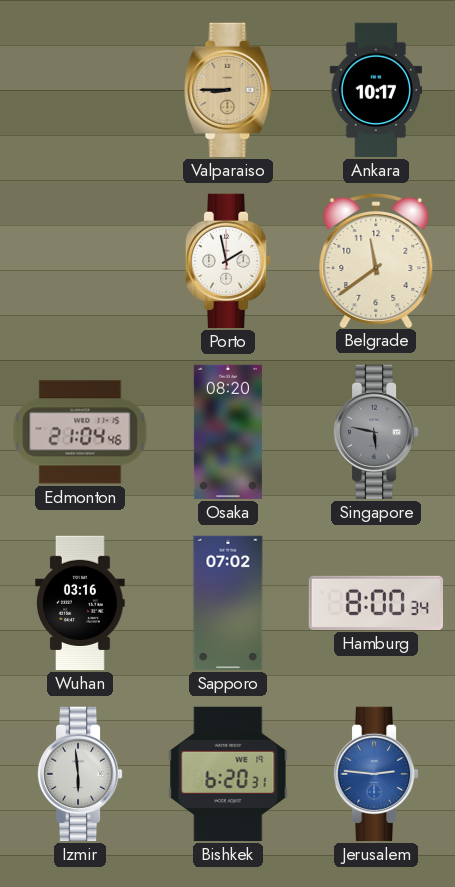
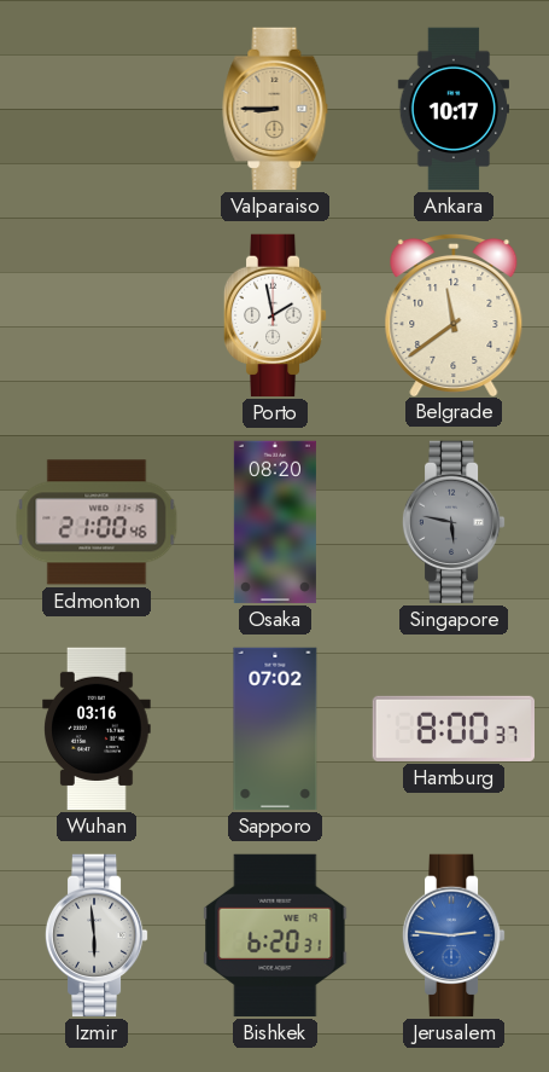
Edmonton: 21:04 -> 21:00
Hamburg: 8:00:34 -> 8:00:37
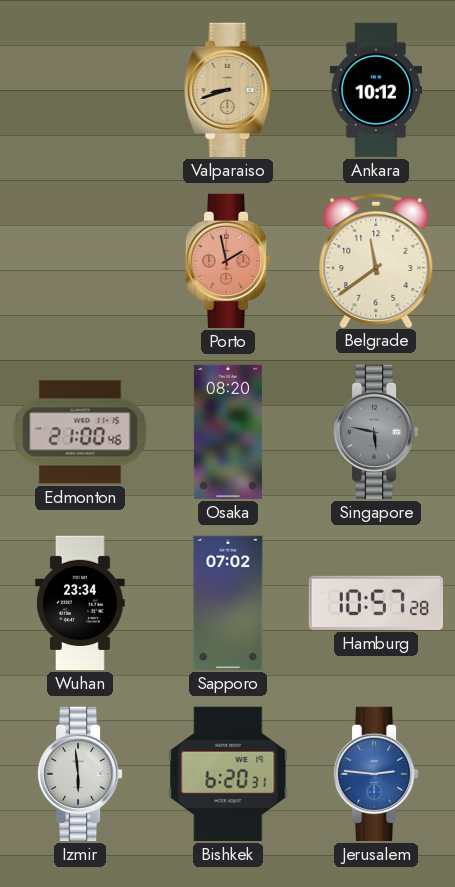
Valparaiso: 8:45 -> 8:42
Ankara: 10:17 -> 10:12
Porto dial: white -> salmon
Wuhan: 03:16 -> 23:34
Hamburg: 8:00 -> 10:57
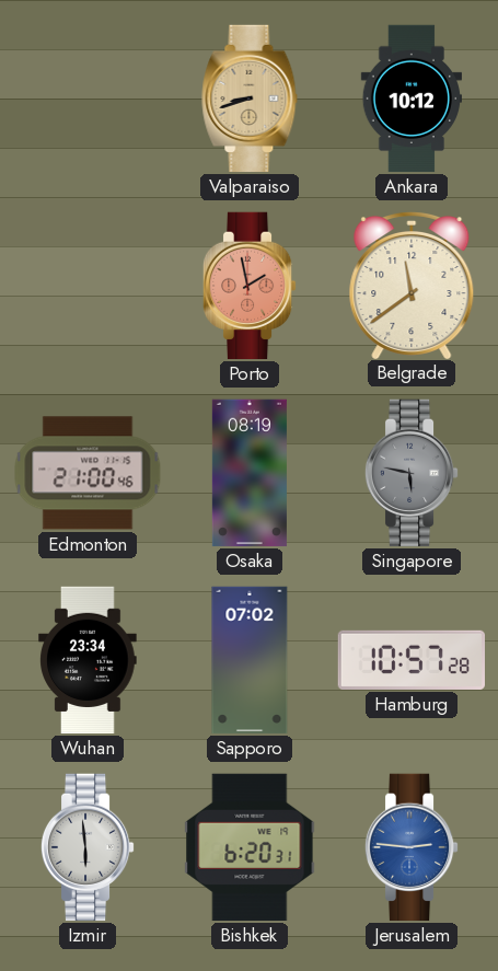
Osaka: 08:20 -> 08:19
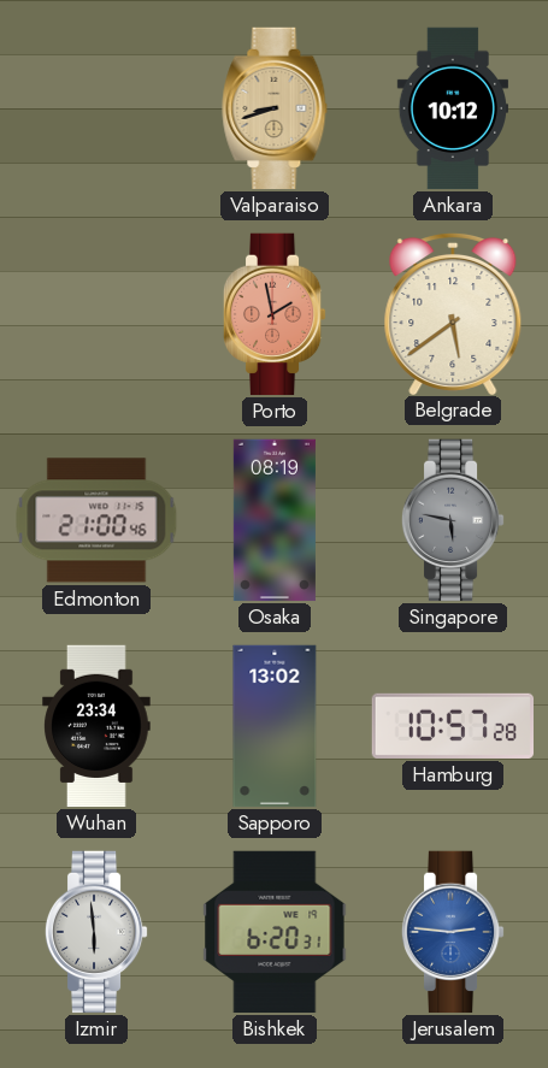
Belgrade: 11:39 -> 5:39
Sapporo: 07:02 -> 13:02
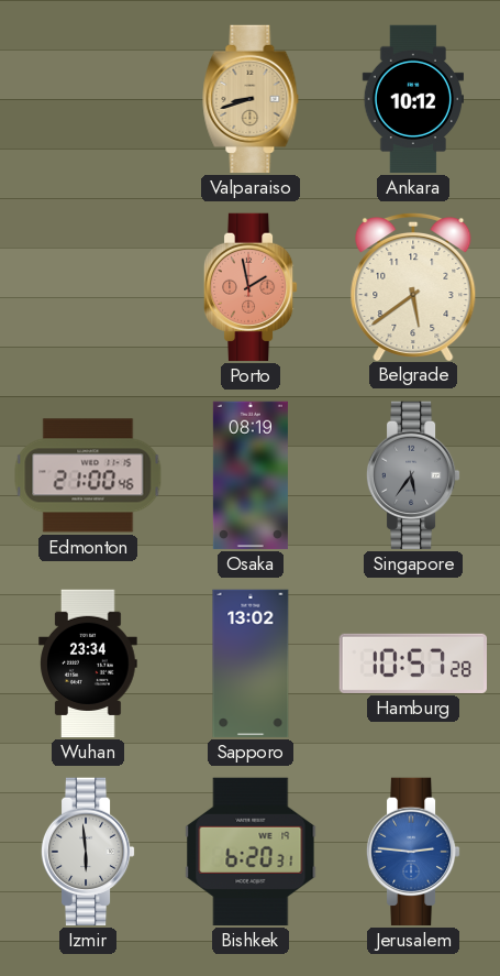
Singapore: 5:47 -> 5:36
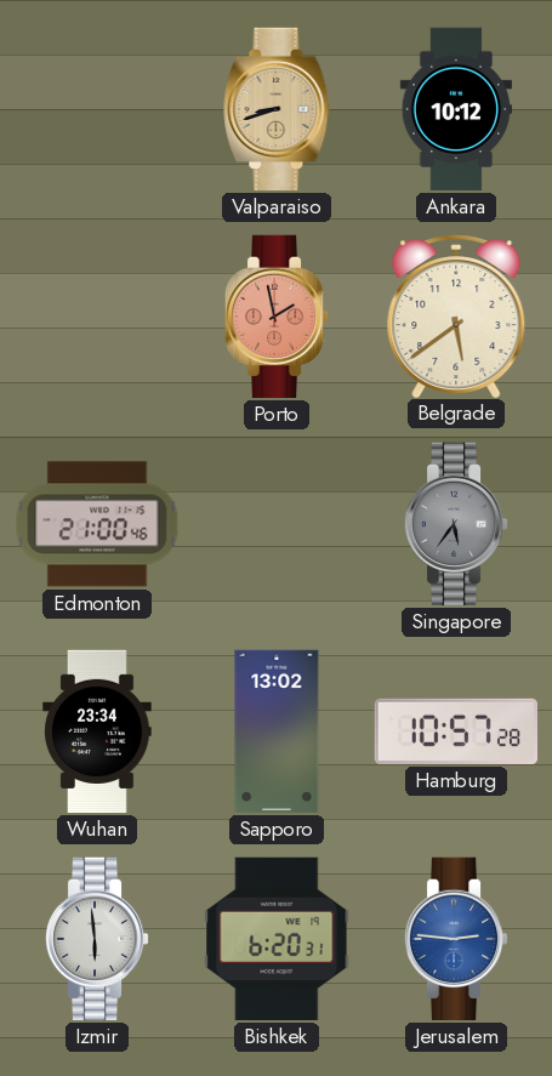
Osaka: 08:19 -> none
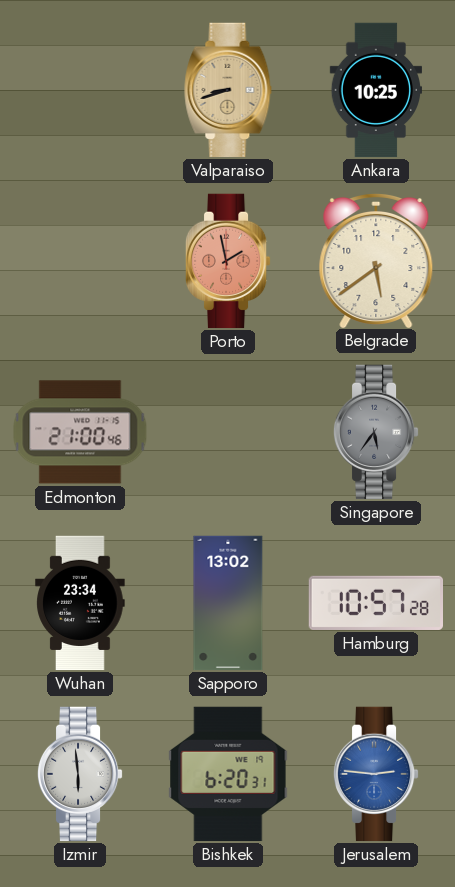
Ankara: 10:12 -> 10:25
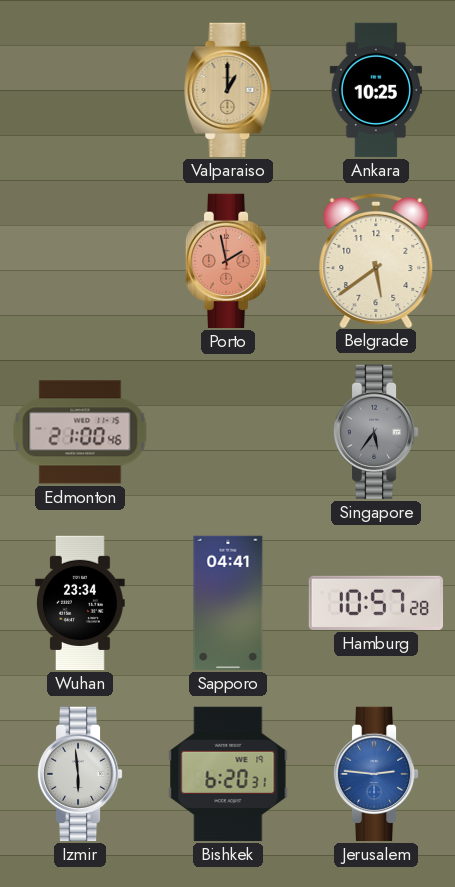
Valparaiso: 8:42 -> 1:00
Sapporo: 13:02 -> 04:41
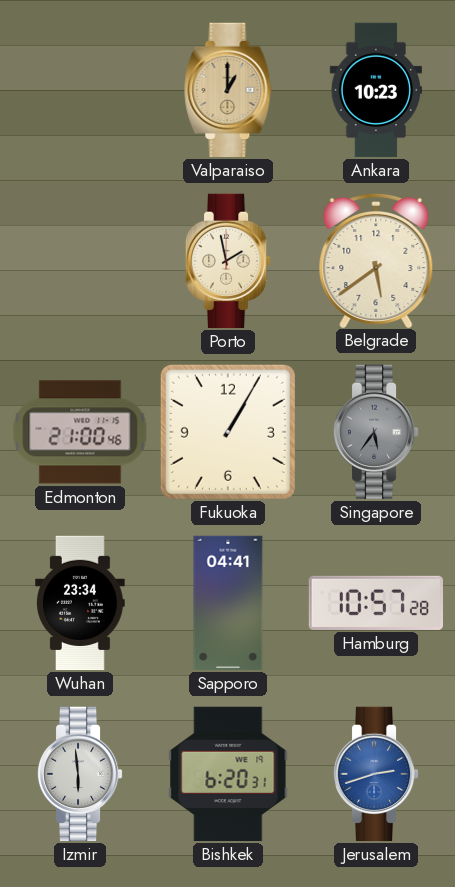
Ankara: 10:25 -> 10:23
Porto dial: salmon -> cream
Fukuoka: none -> 1:05
Jerusalem: 2:46 -> 2:42
